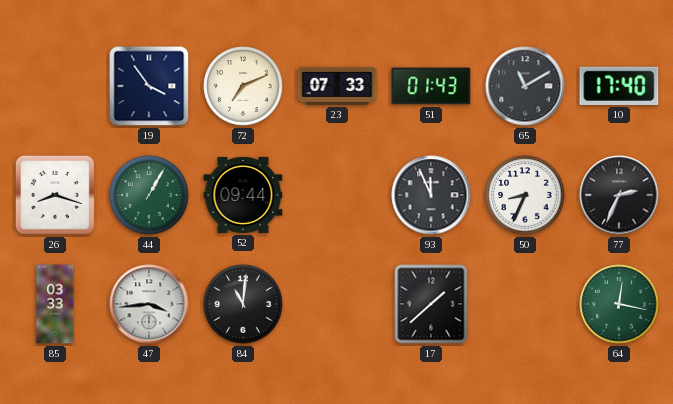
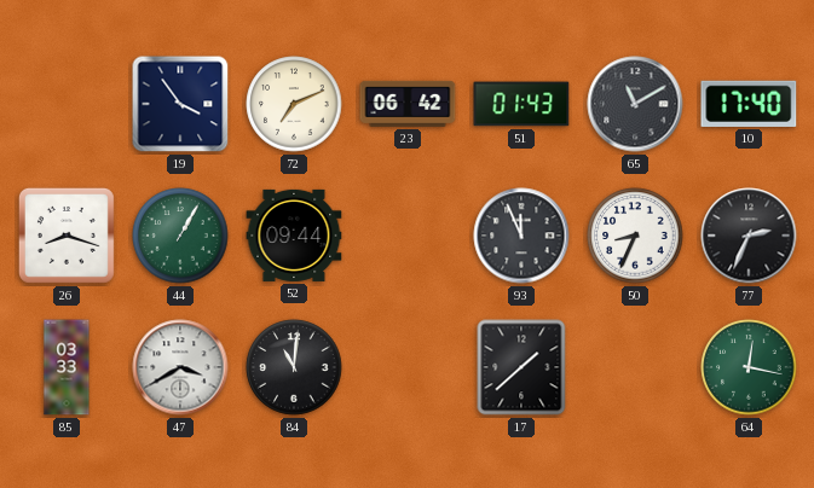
23: 07:33 -> 06:42
47: 3:44 -> 3:40
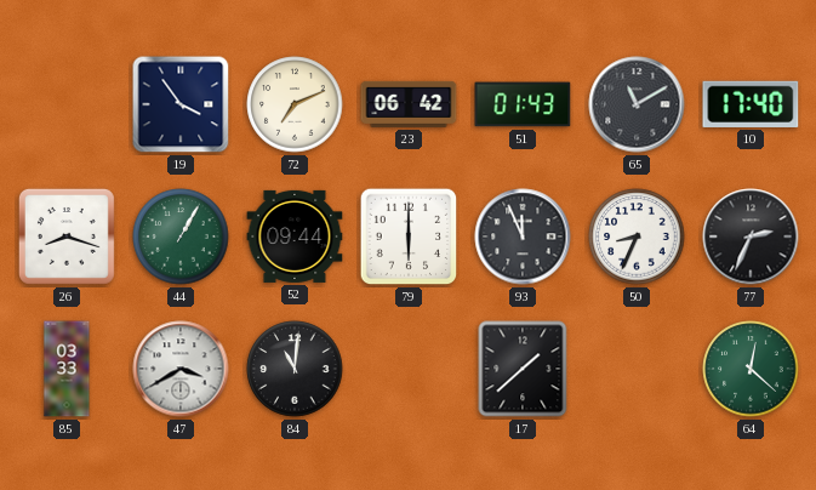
79: none -> 6:00
64: 12:17 -> 12:22
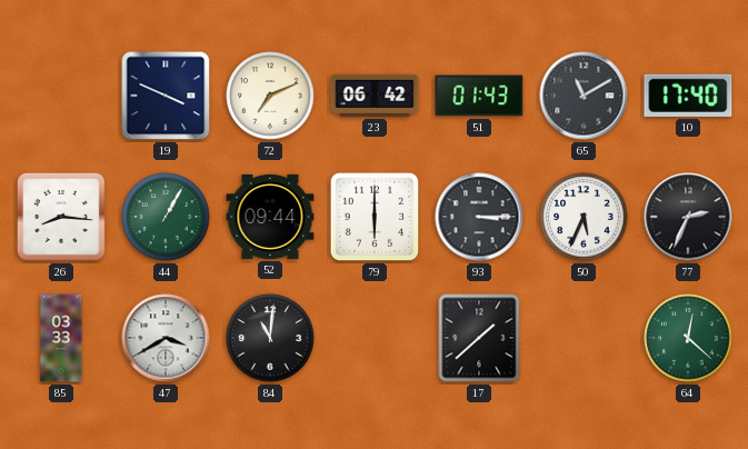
19: 3:54 -> 3:49
26: 8:18 -> 8:16
93: 11:56 -> 3:15
50: 8:34 -> 5:34
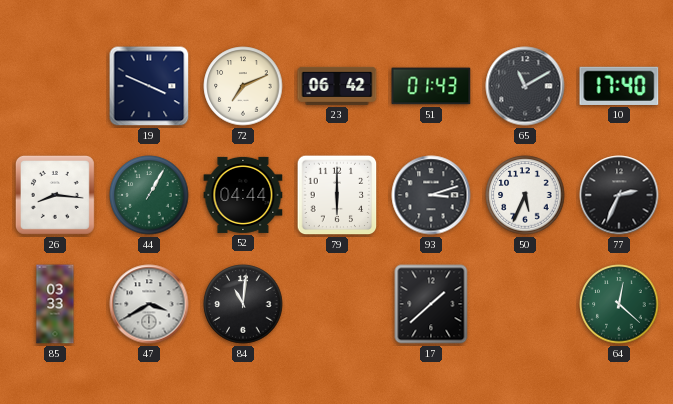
52: 09:44 -> 04:44
93: 3:15 -> 3:12
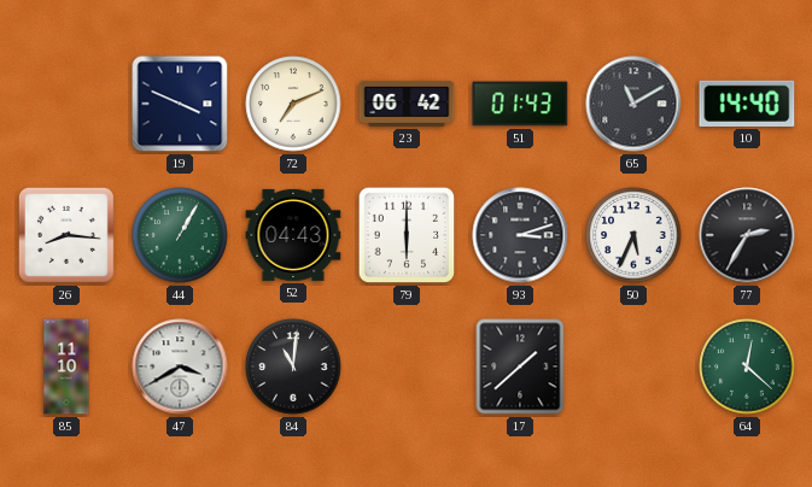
10: 17:40 -> 14:40
52: 04:44 -> 04:43
77: 2:34 -> 2:35
85: 03:33 -> 11:10
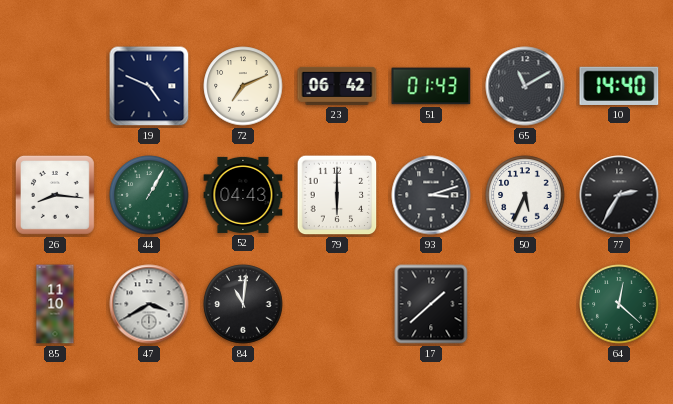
19: 3:49 -> 4:49
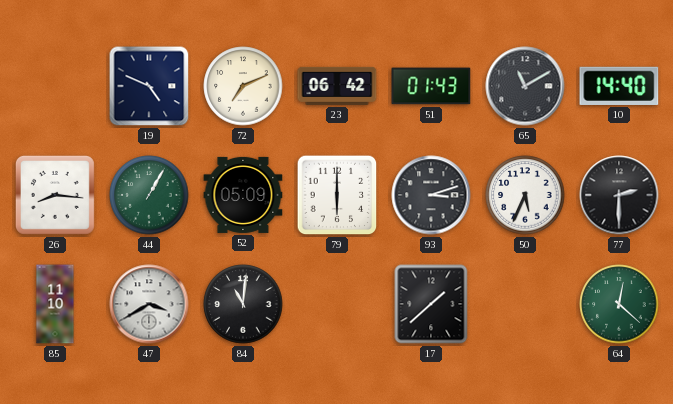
52: 04:43 -> 05:09
77: 2:35 -> 2:30
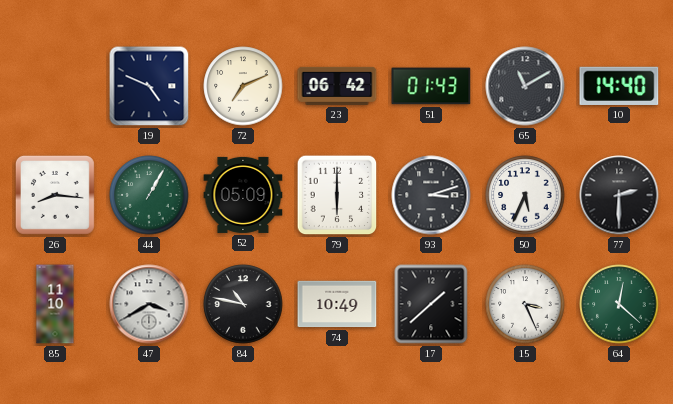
84: 11:01 -> 10:47
74: none -> 10:49
15: none -> 3:26
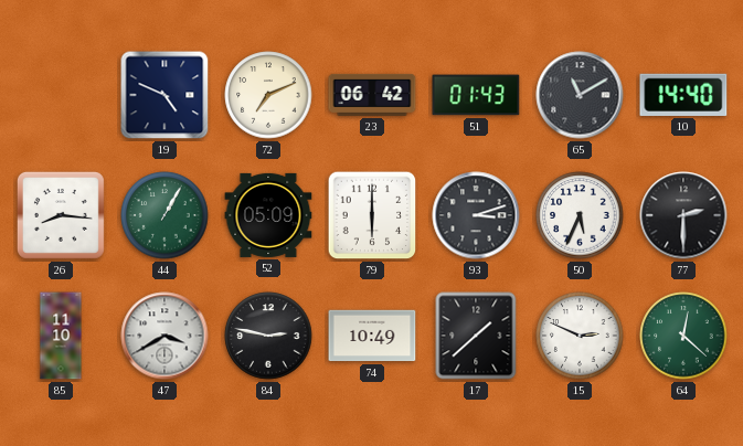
84: 10:47 -> 2:47
15: 3:26 -> 2:49
